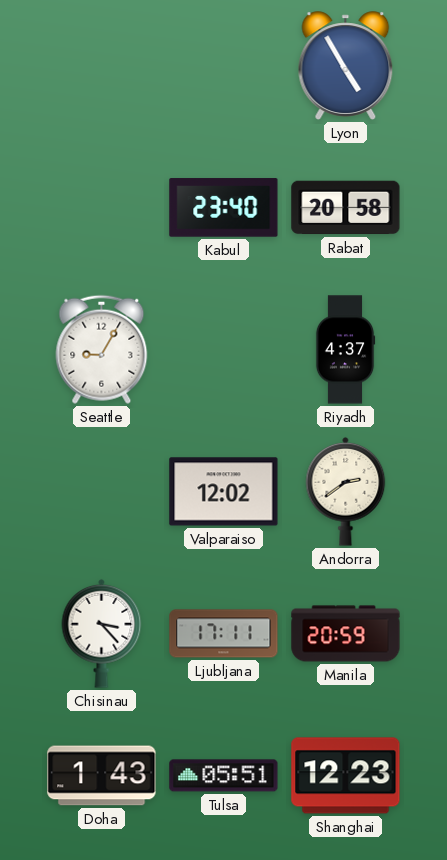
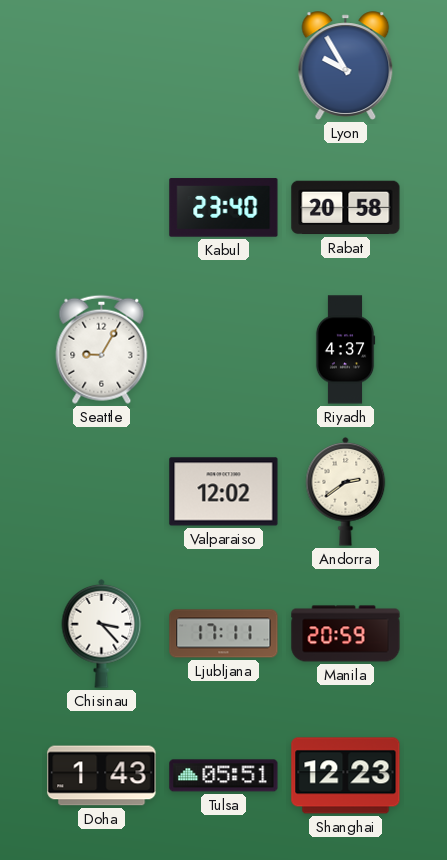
Lyon: 4:55 -> 9:55
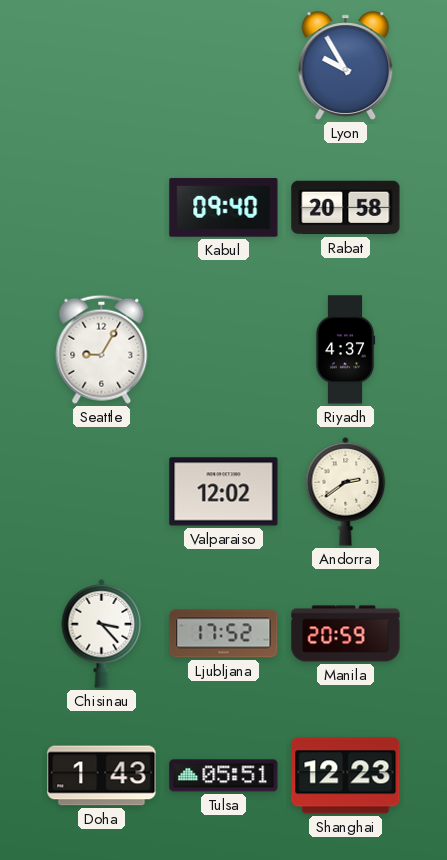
Kabul: 23:40 -> 09:40
Ljubljana: 17:11 -> 17:52
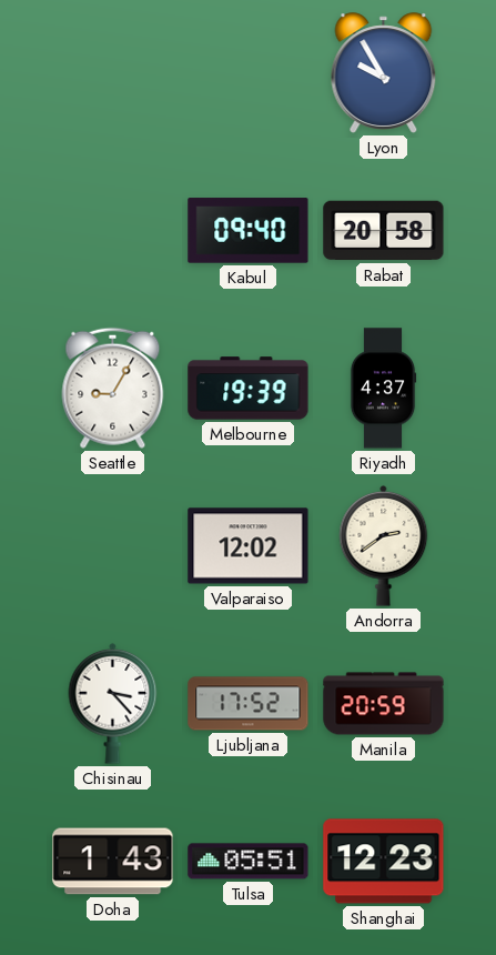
Melbourne: none -> 19:39
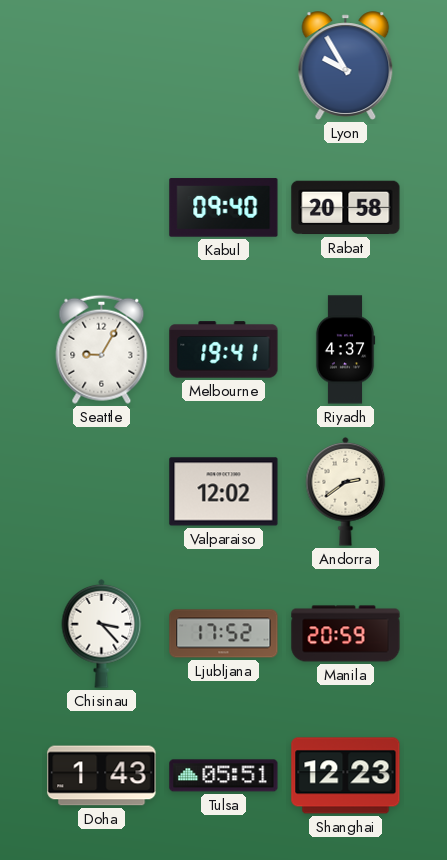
Melbourne: 19:39 -> 19:41
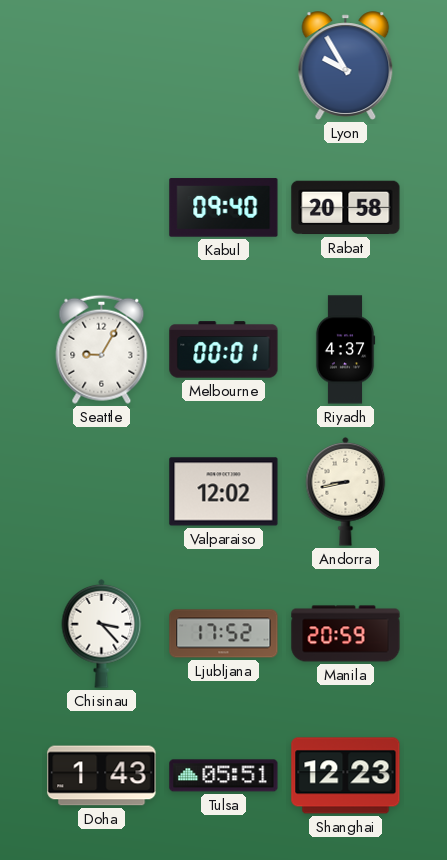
Melbourne: 19:41 -> 00:01
Andorra: 2:39 -> 8:43
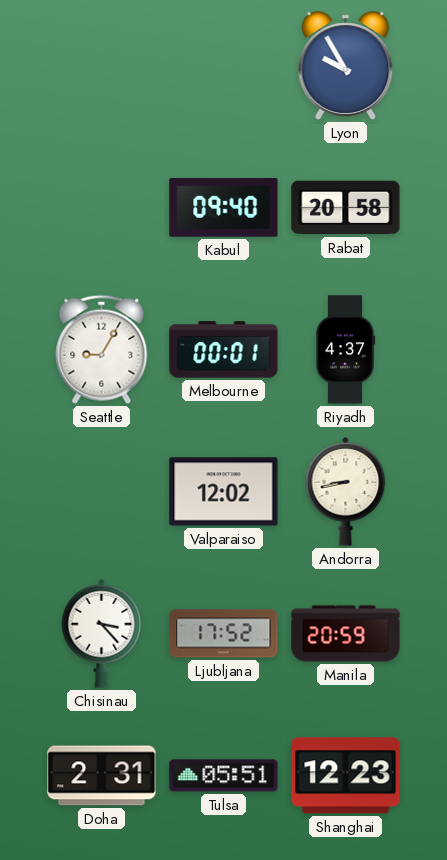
Doha: 1:43 -> 2:31
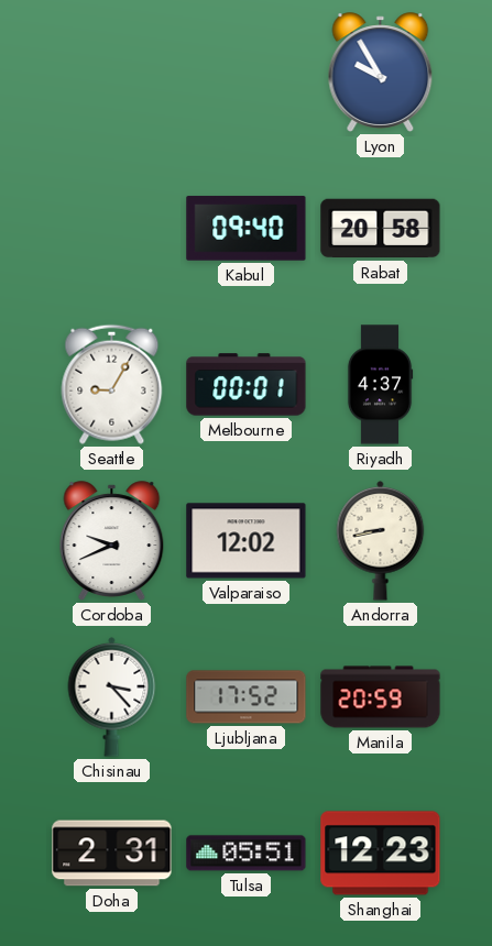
Cordoba: none -> 9:41
